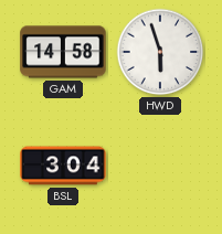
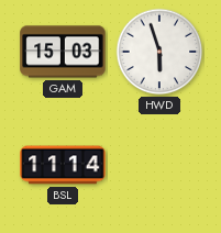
GAM: 14:58 -> 15:03
BSL: 3:04 -> 11:14
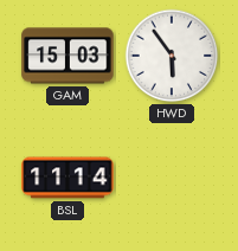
HWD: 5:57 -> 5:54
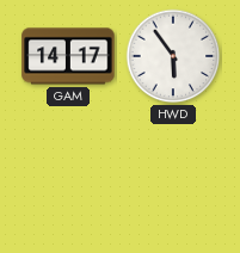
GAM: 15:03 -> 14:17
BSL: 11:14 -> none
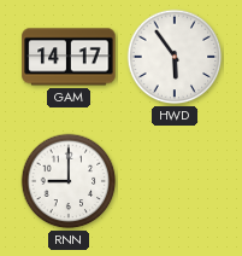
RNN: none -> 9:00
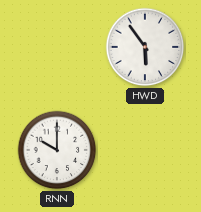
GAM: 14:17 -> none
RNN: 9:00 -> 10:00
